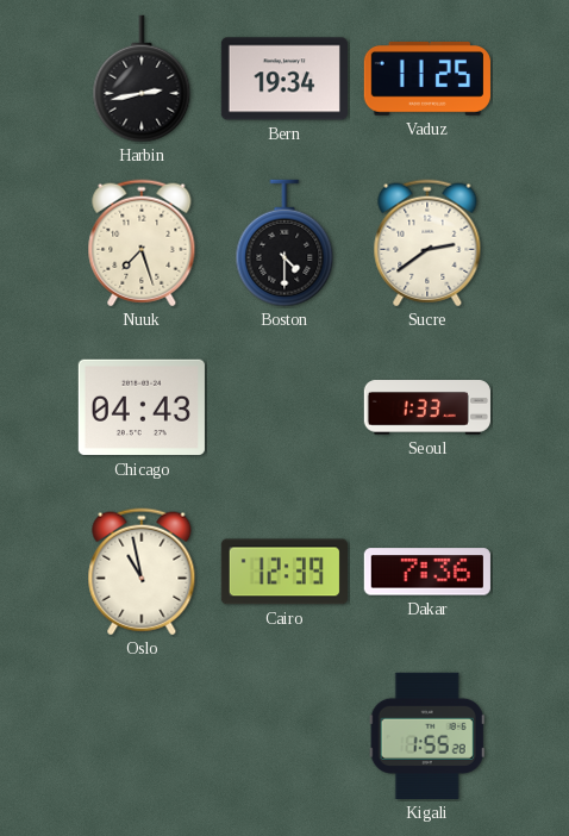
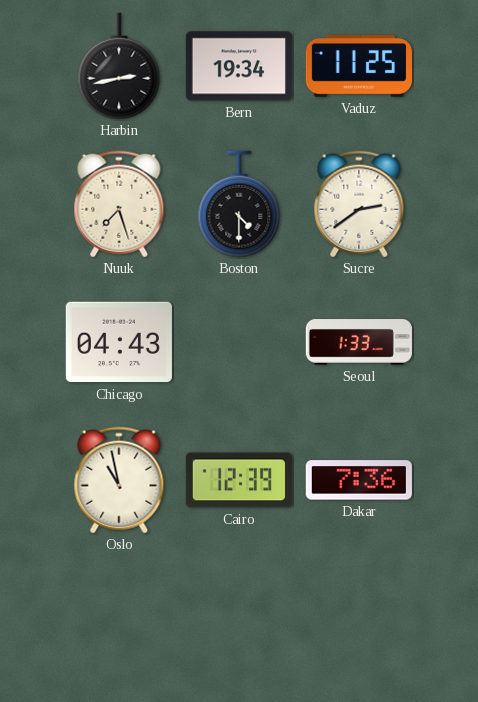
Kigali: 1:55 -> none
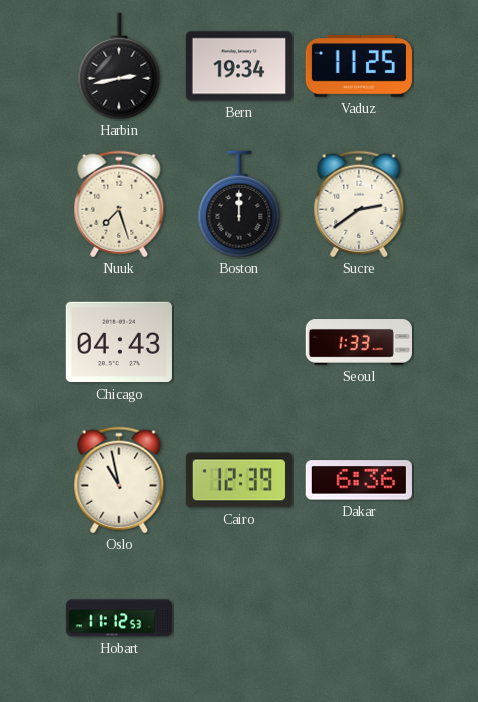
Boston: 4:30 -> 12:00
Dakar: 7:36 -> 6:36
Hobart: none -> 11:12
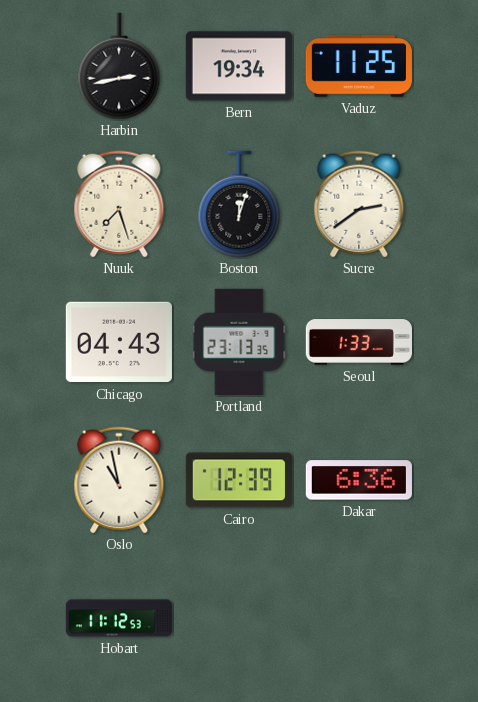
Boston: 12:00 -> 12:03
Portland: none -> 23:13
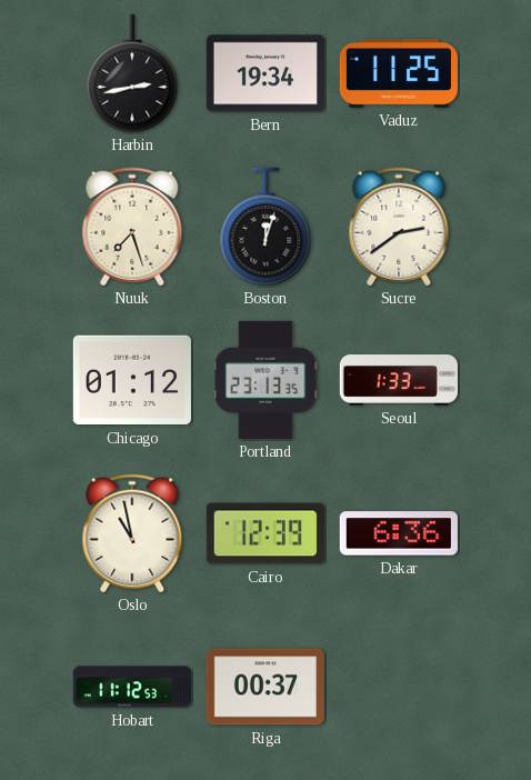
Chicago: 04:43 -> 01:12
Riga: none -> 00:37
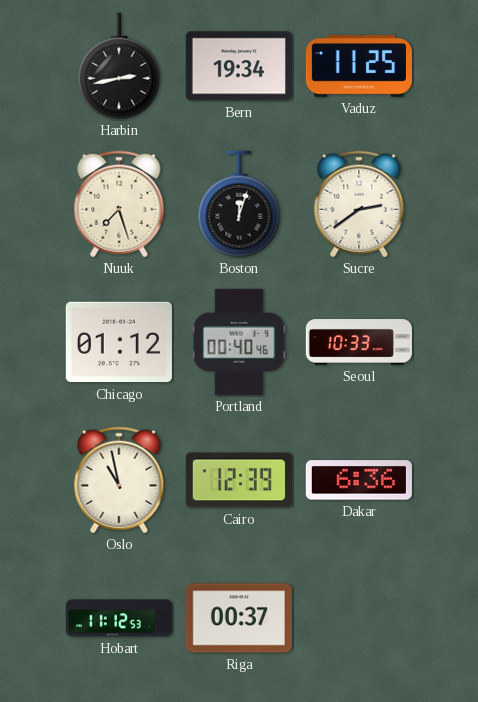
Portland: 23:13 -> 00:40
Seoul: 1:33 -> 10:33
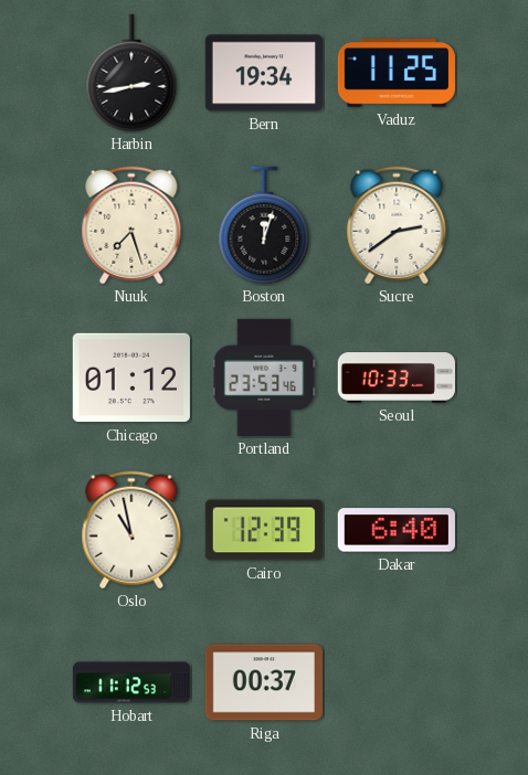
Portland: 00:40 -> 23:53
Dakar: 6:36 -> 6:40
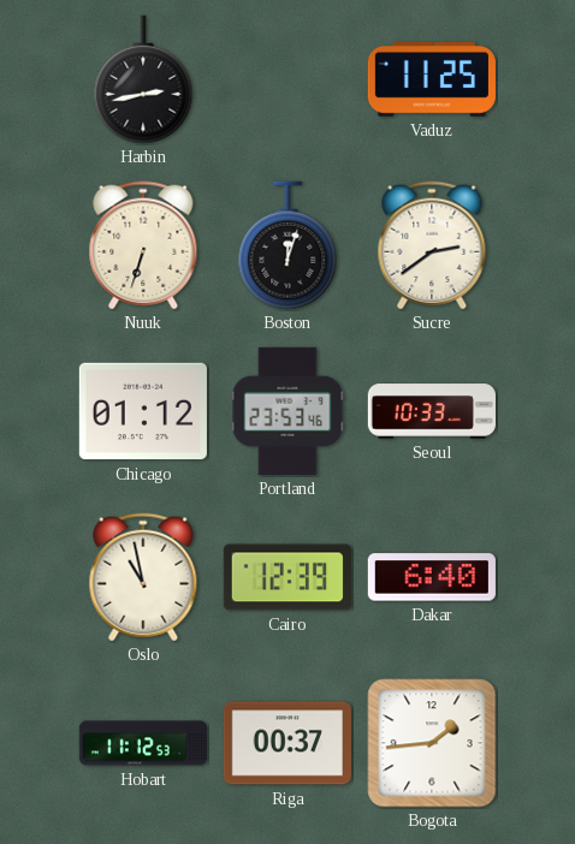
Bern: 19:34 -> none
Nuuk: 7:27 -> 6:33
Bogota: none -> 1:44
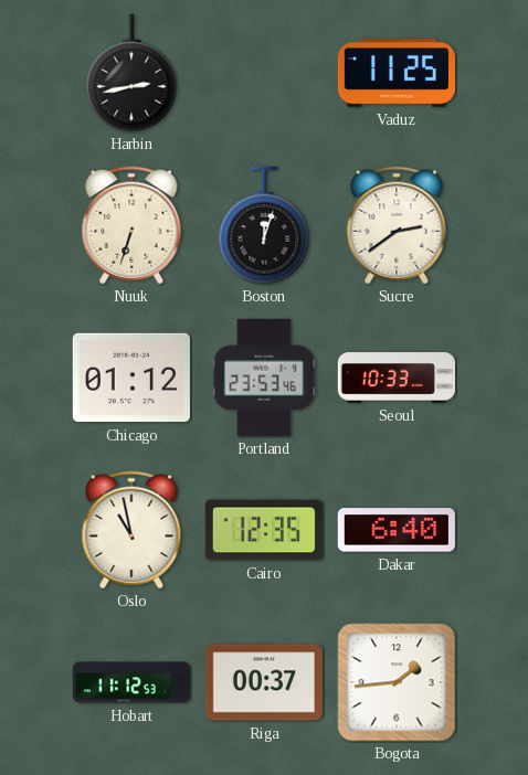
Cairo: 12:39 -> 12:35
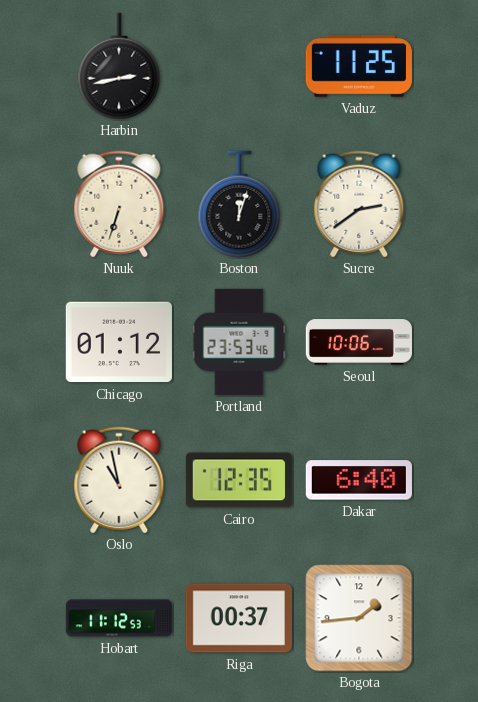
Seoul: 10:33 -> 10:06
